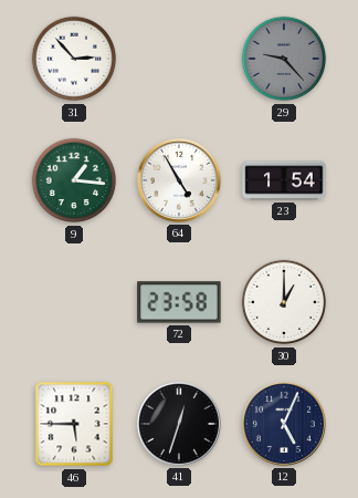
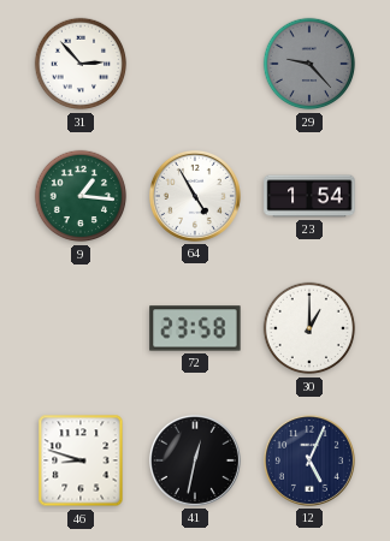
46: 5:45 -> 8:48
41: 12:33 -> 12:32
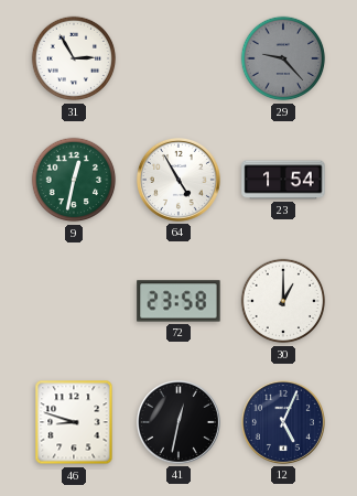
31: 2:53 -> 2:55
9: 1:16 -> 12:32
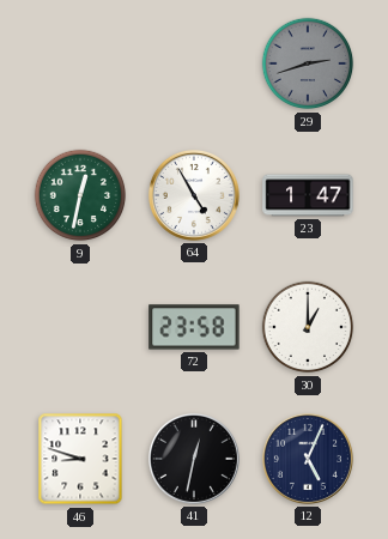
31: 2:55 -> none
29: 9:23 -> 2:42
23: 1:54 -> 1:47
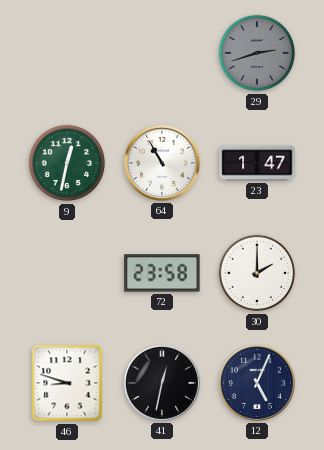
64: 4:55 -> 10:55
30: 1:00 -> 2:00
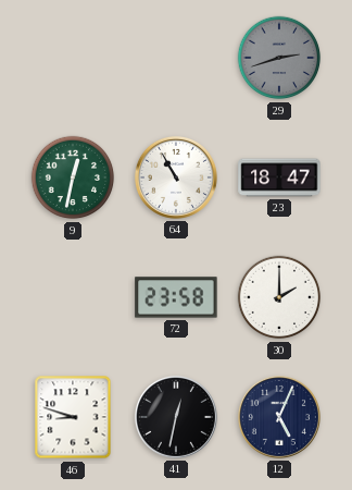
23: 1:47 -> 18:47
